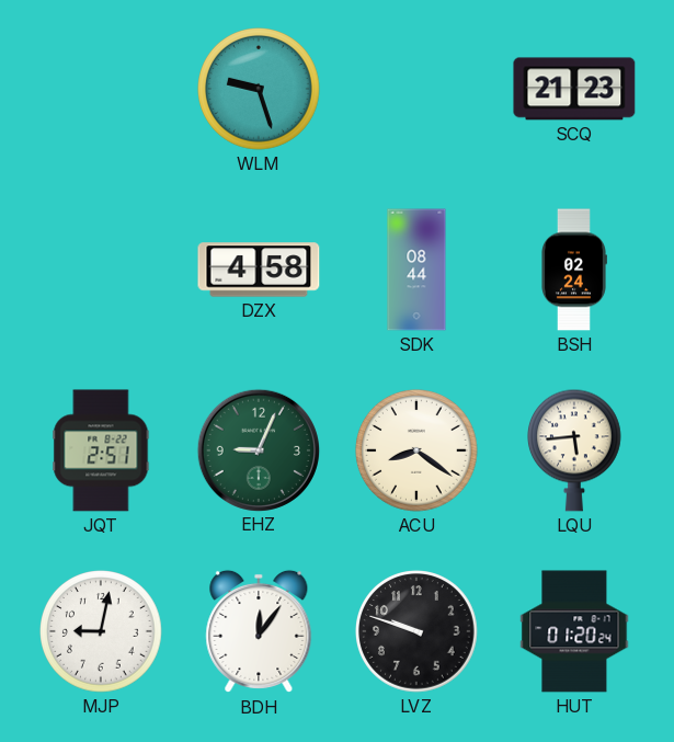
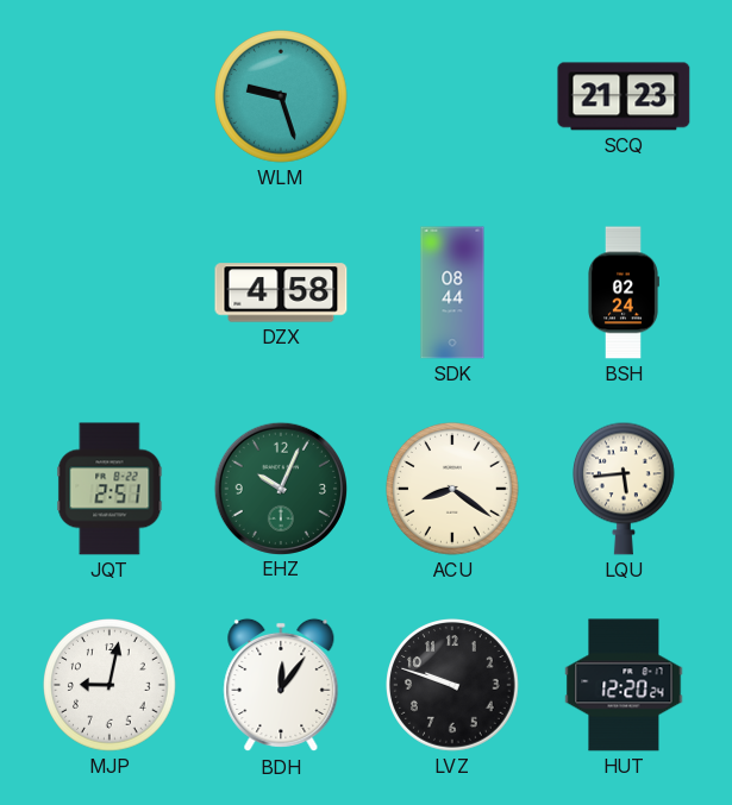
EHZ: 9:04 -> 10:04
HUT: 01:20 -> 12:20
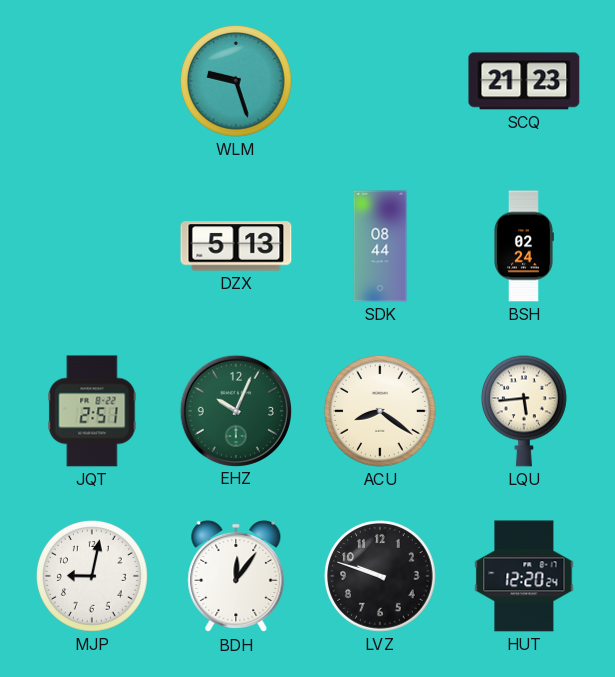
DZX: 4:58 -> 5:13
